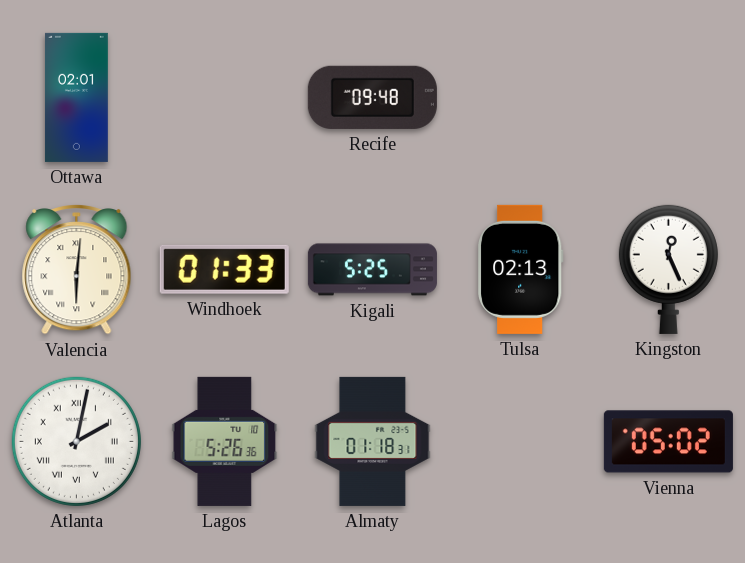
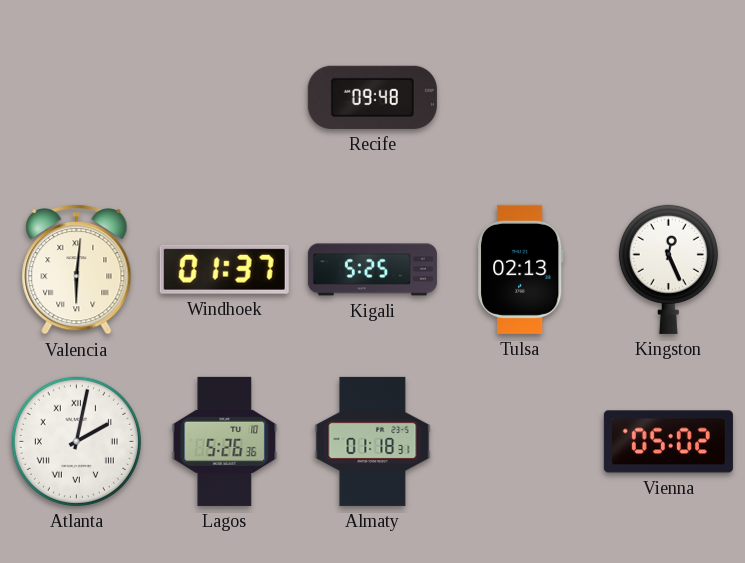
Ottawa: 02:01 -> none
Windhoek: 01:33 -> 01:37
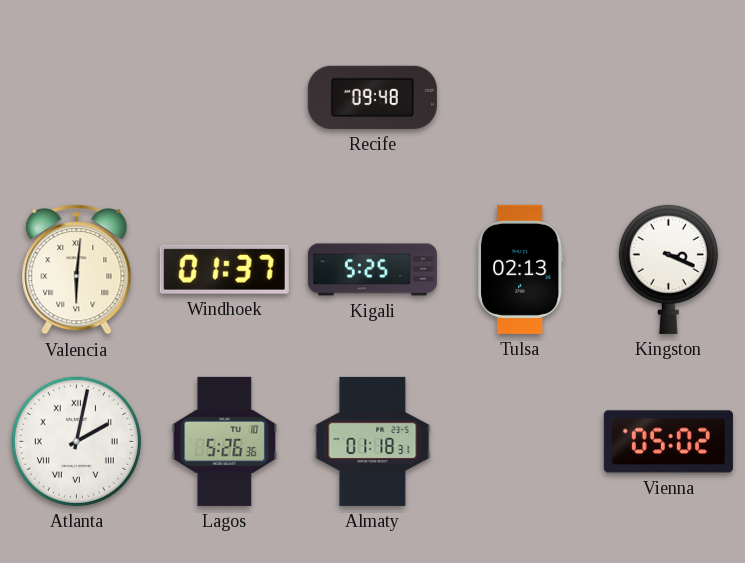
Kingston: 12:26 -> 3:19
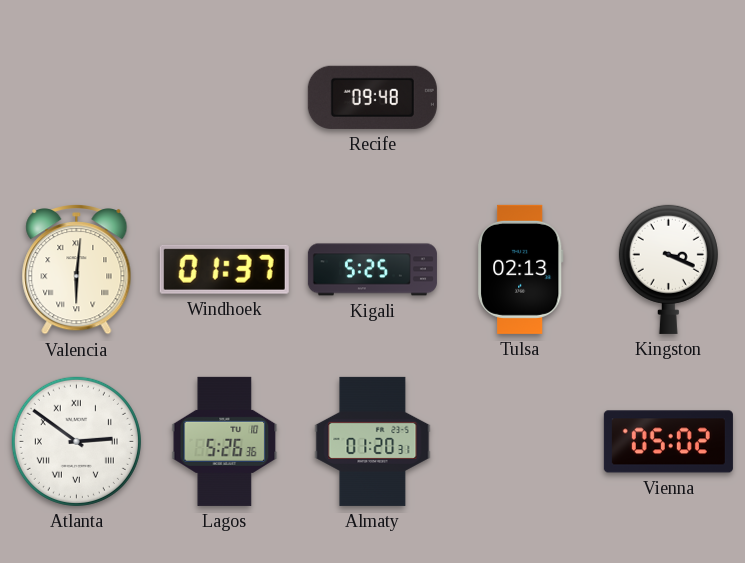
Atlanta: 2:02 -> 2:51
Almaty: 01:18 -> 01:20
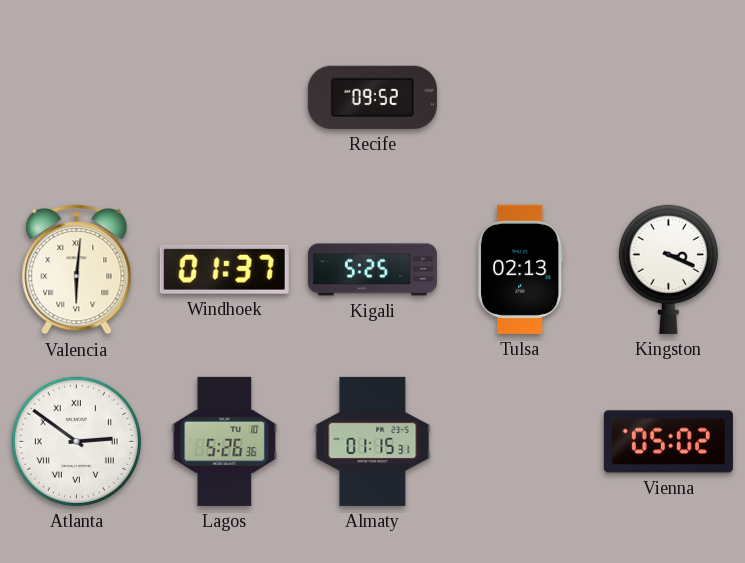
Recife: 09:48 -> 09:52
Almaty: 01:20 -> 01:15
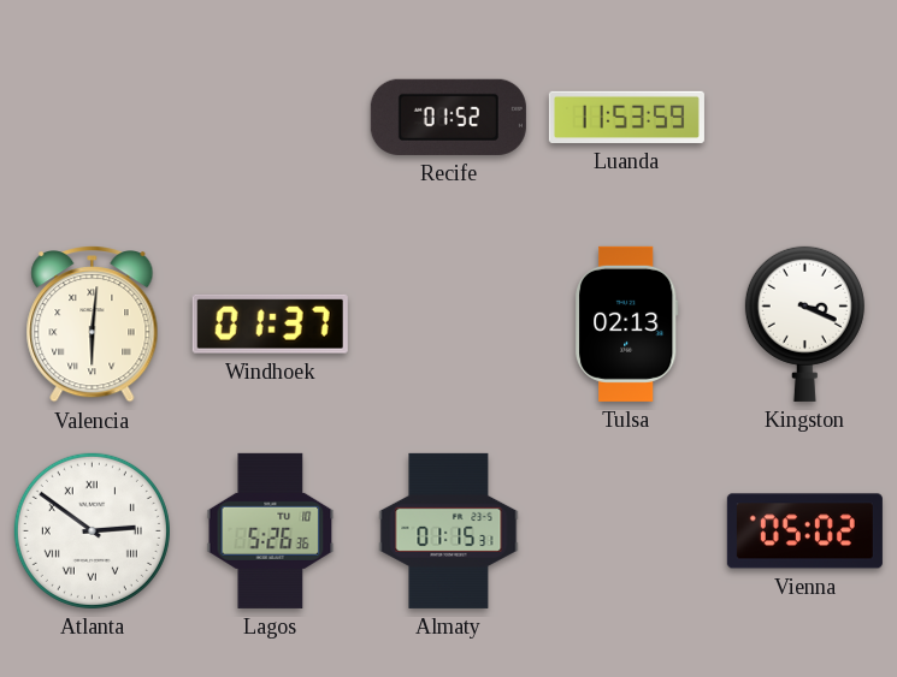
Recife: 09:52 -> 01:52
Luanda: none -> 11:53
Kigali: 5:25 -> none
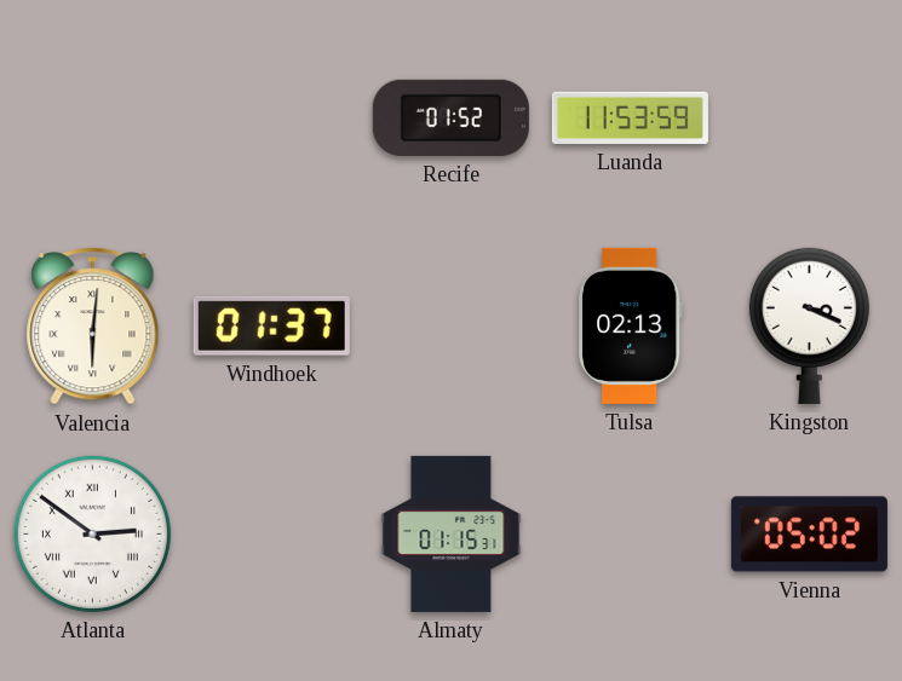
Lagos: 5:26 -> none
